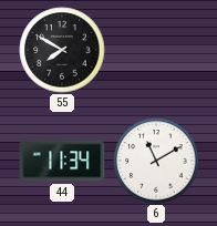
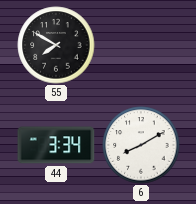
44: 11:34 -> 3:34
6: 11:10 -> 8:10
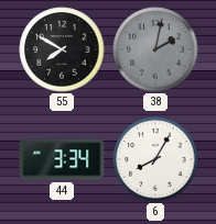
38: none -> 2:02
6: 8:10 -> 8:05
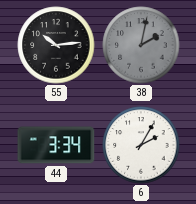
55: 7:50 -> 10:14
6: 8:05 -> 2:05
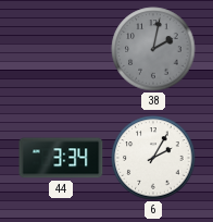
55: 10:14 -> none
